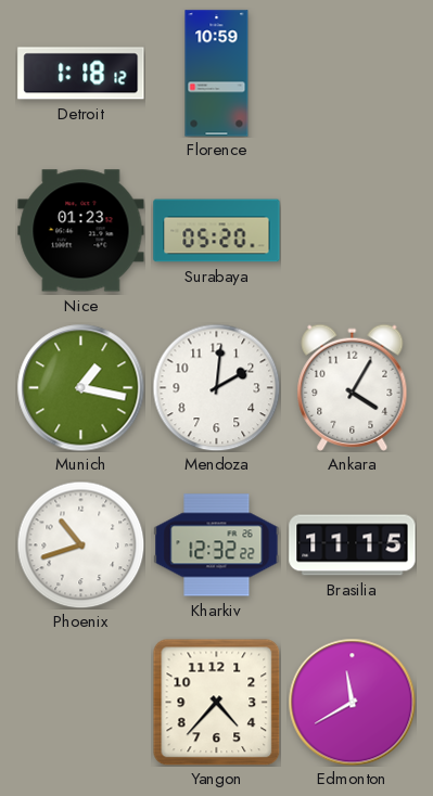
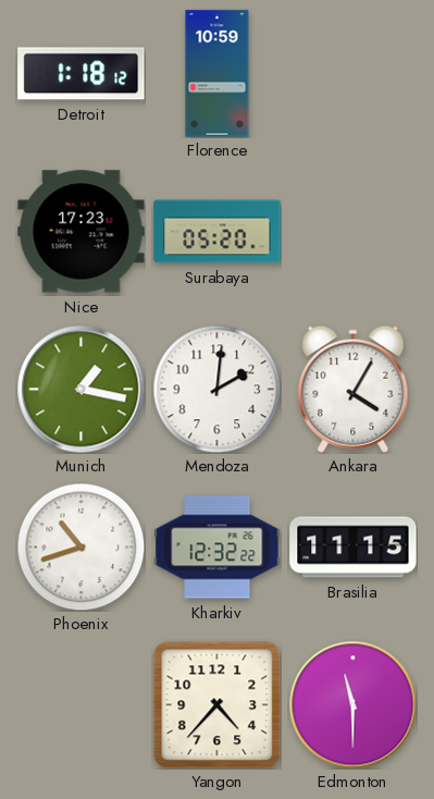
Nice: 01:23 -> 17:23
Edmonton: 11:40 -> 11:30
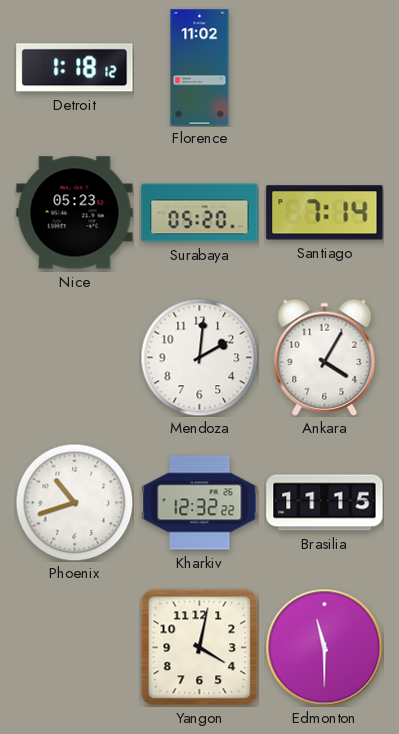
Florence: 10:59 -> 11:02
Nice: 17:23 -> 05:23
Santiago: none -> 7:14
Munich: 1:17 -> none
Yangon: 4:37 -> 4:02
